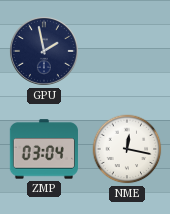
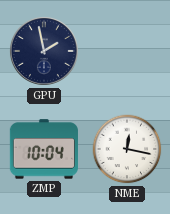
ZMP: 03:04 -> 10:04
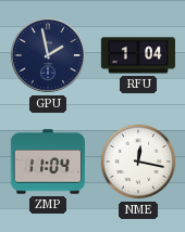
RFU: none -> 1:04
ZMP: 10:04 -> 11:04
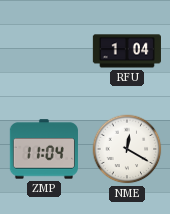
GPU: 1:58 -> none
NME: 12:17 -> 12:20
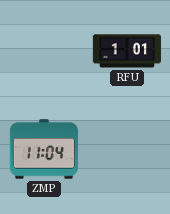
RFU: 1:04 -> 1:01
NME: 12:20 -> none
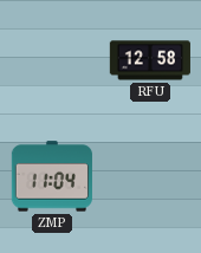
RFU: 1:01 -> 12:58
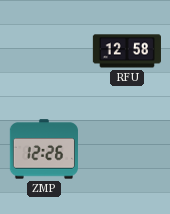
ZMP: 11:04 -> 12:26
